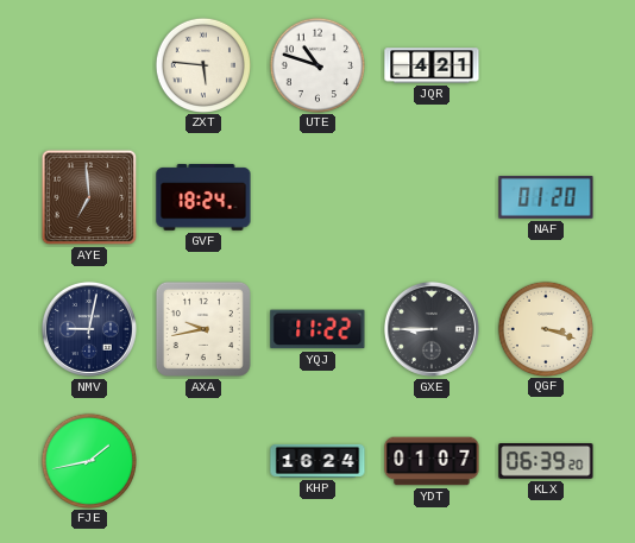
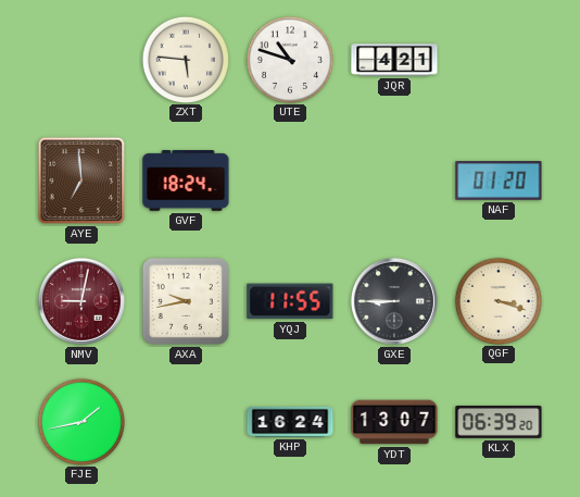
NMV dial: navy -> burgundy
YQJ: 11:22 -> 11:55
YDT: 01:07 -> 13:07
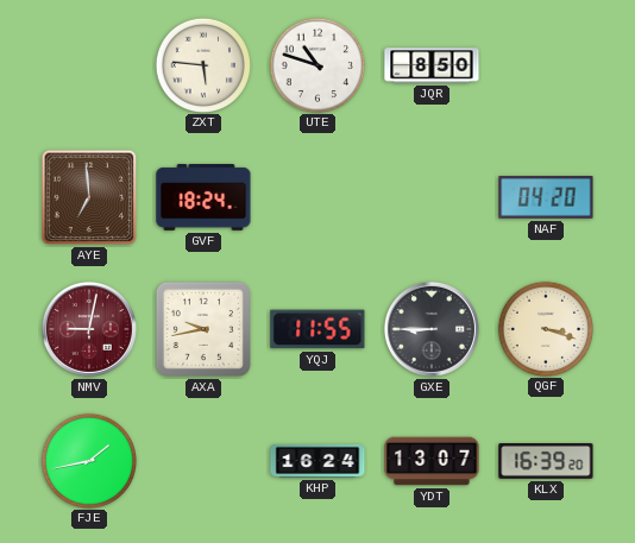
JQR: 4:21 -> 8:50
NAF: 01:20 -> 04:20
KLX: 06:39 -> 16:39
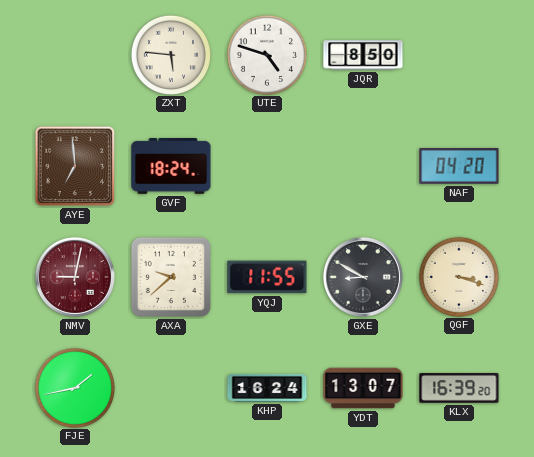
UTE: 10:48 -> 4:48
AXA: 9:43 -> 9:38
GXE: 8:45 -> 8:50
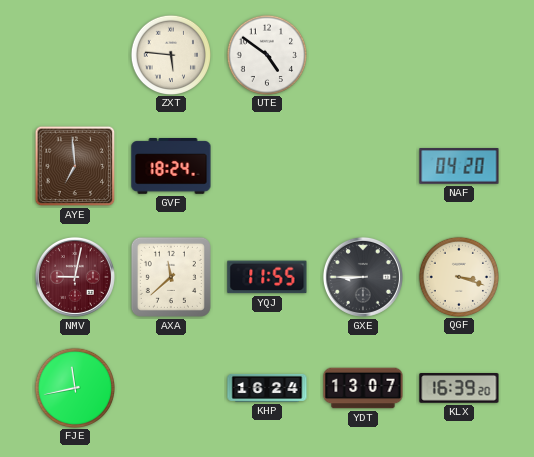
UTE: 4:48 -> 4:51
JQR: 8:50 -> none
AXA: 9:38 -> 11:38
GXE: 8:50 -> 8:45
FJE: 1:43 -> 11:43
